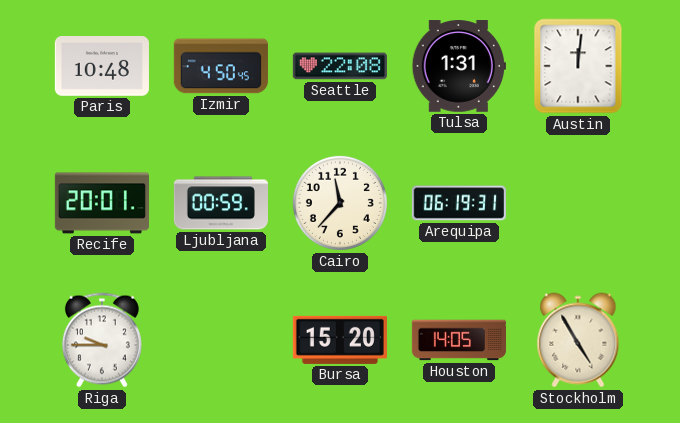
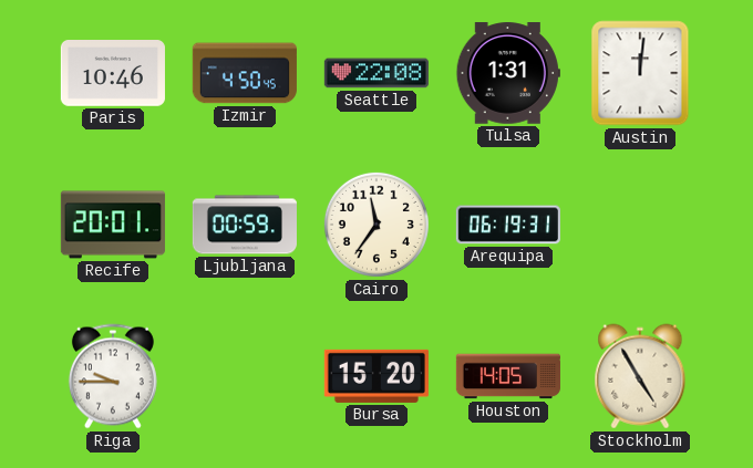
Paris: 10:48 -> 10:46
Cairo: 11:37 -> 11:36
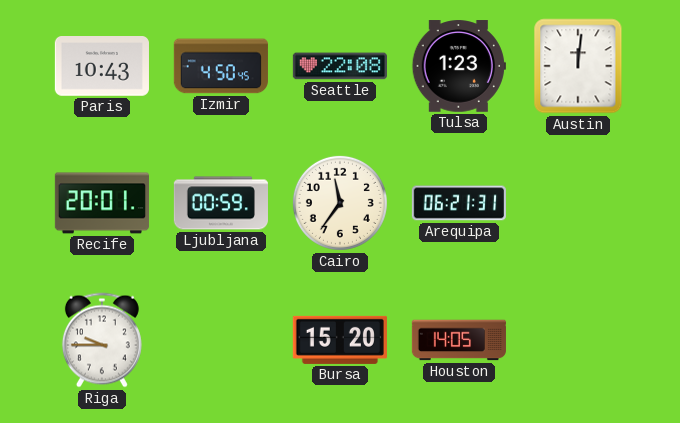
Paris: 10:46 -> 10:43
Tulsa: 1:31 -> 1:23
Arequipa: 06:19 -> 06:21
Stockholm: 4:55 -> none
